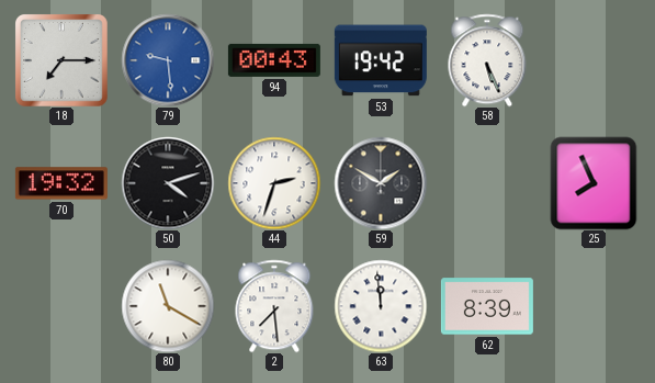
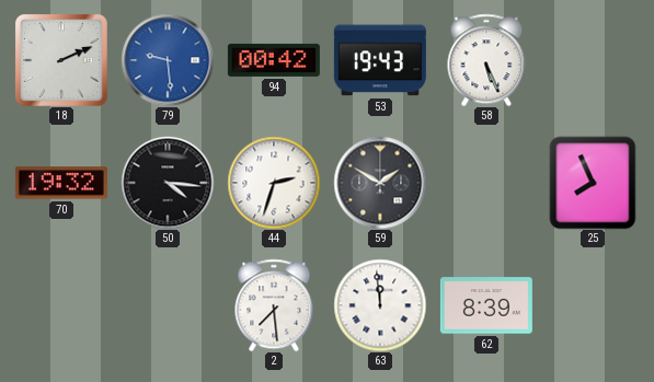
18: 7:15 -> 2:11
94: 00:43 -> 00:42
53: 19:42 -> 19:43
50: 4:12 -> 4:16
80: 11:20 -> none
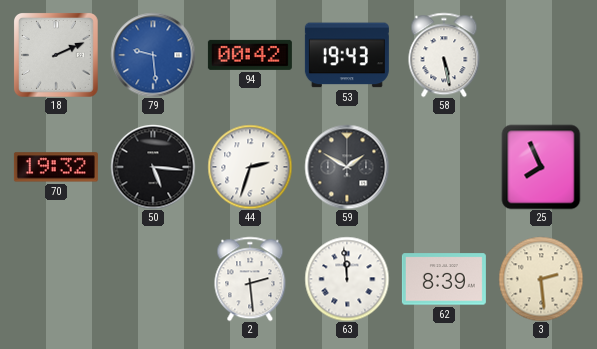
58: 5:26 -> 5:28
50: 4:16 -> 5:16
2: 7:29 -> 2:29
3: none -> 2:29
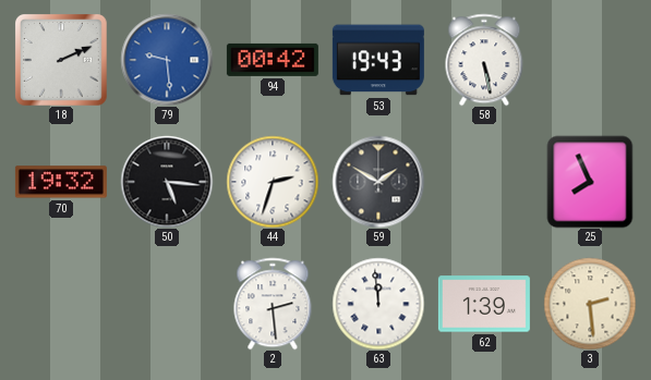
62: 8:39 -> 1:39
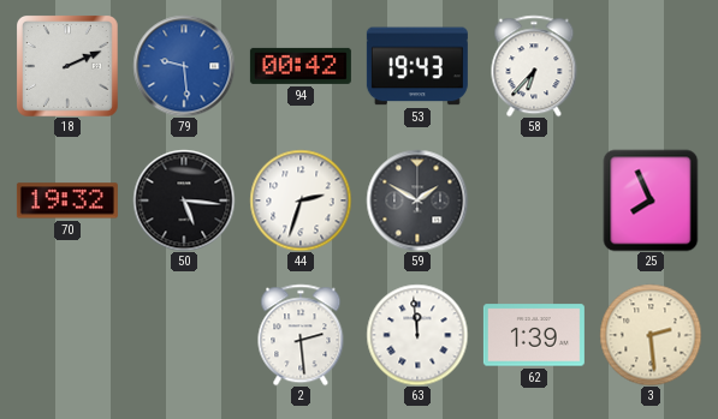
58: 5:28 -> 6:37
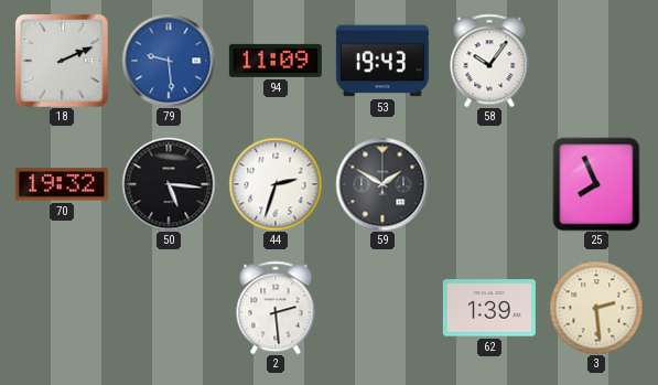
94: 00:42 -> 11:09
58: 6:37 -> 10:06
63: 11:59 -> none
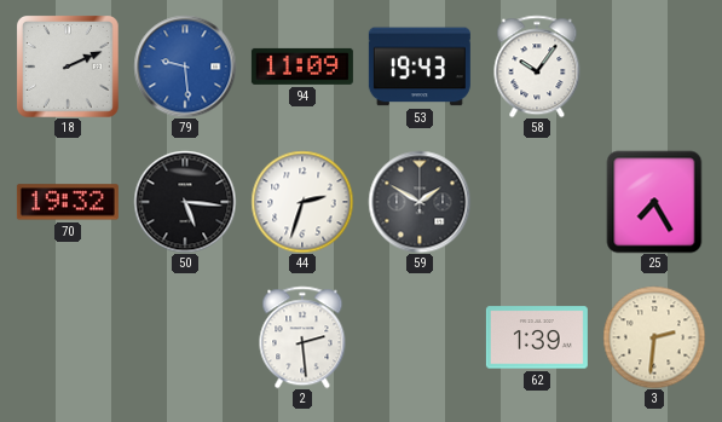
25: 7:56 -> 7:25
3: 2:29 -> 2:31
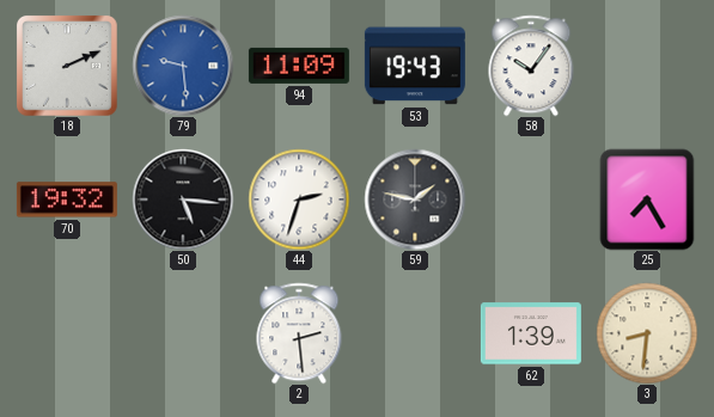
59: 1:50 -> 1:47
3: 2:31 -> 8:31
